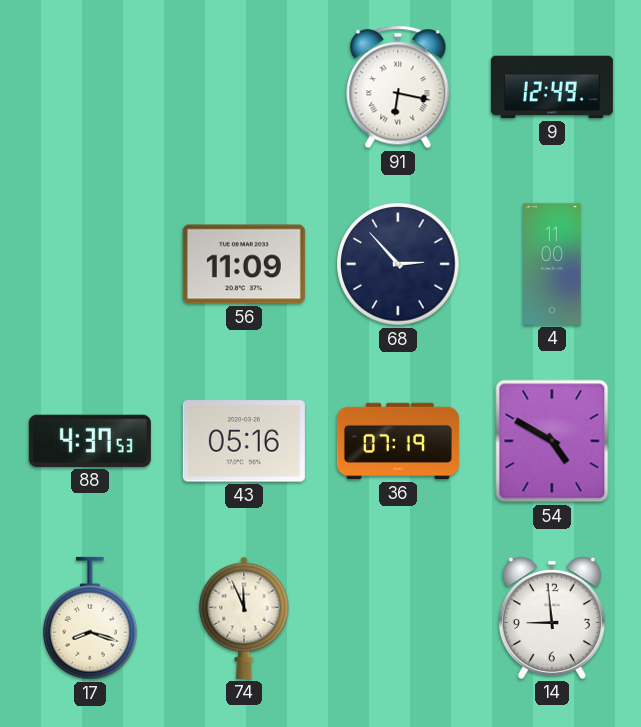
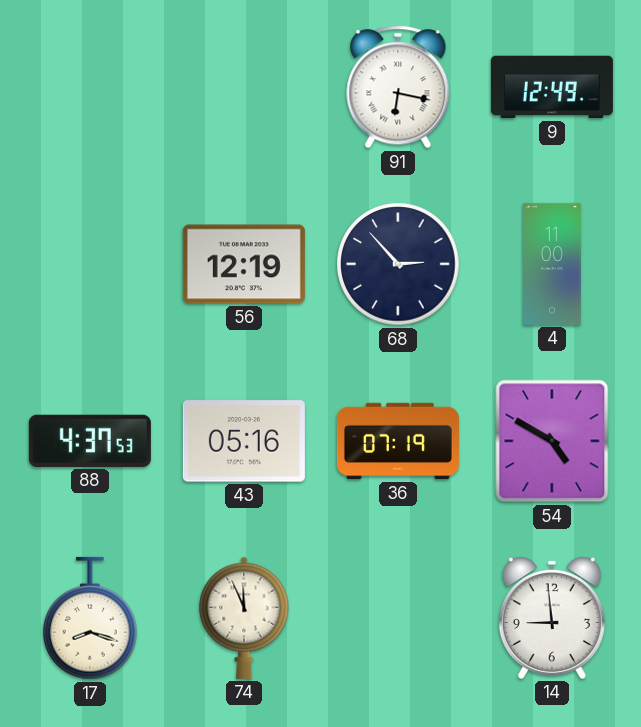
56: 11:09 -> 12:19
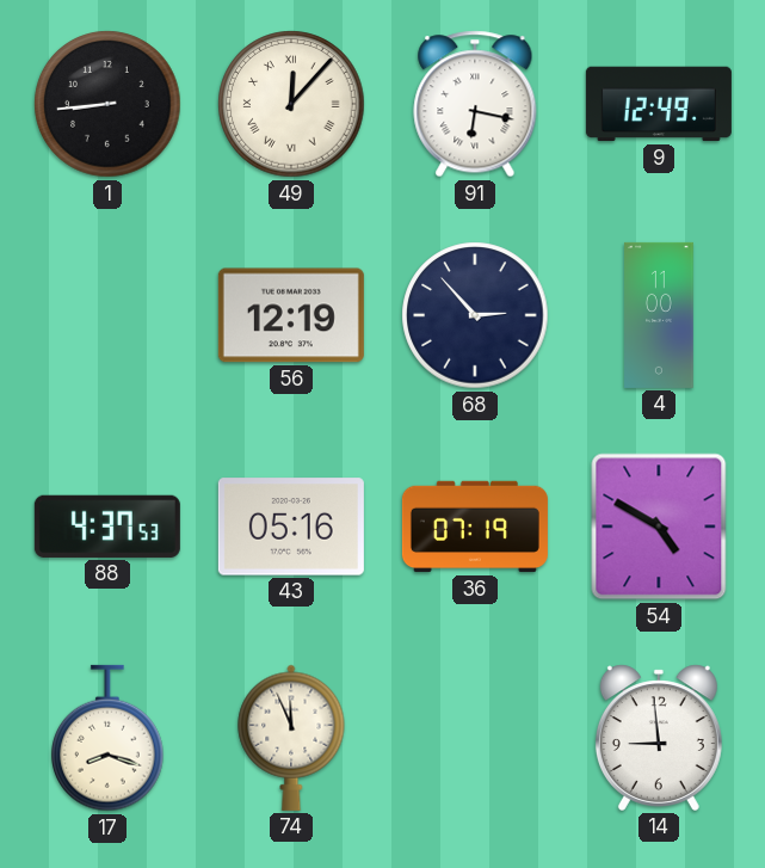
1: none -> 8:44
49: none -> 12:07
